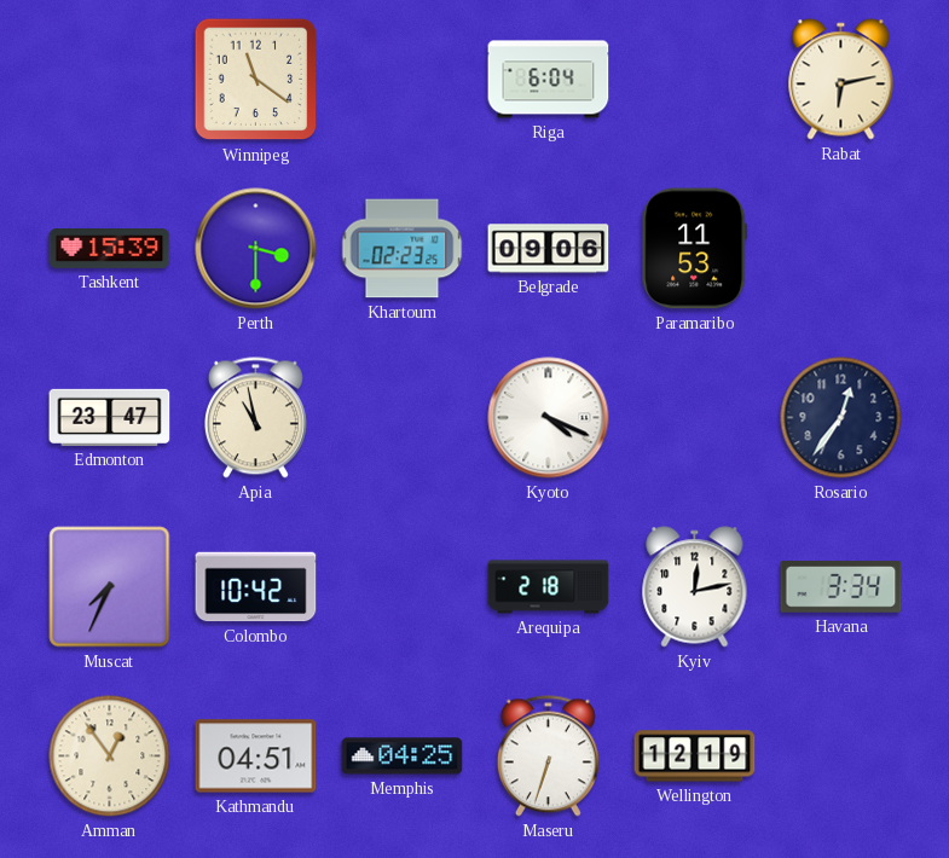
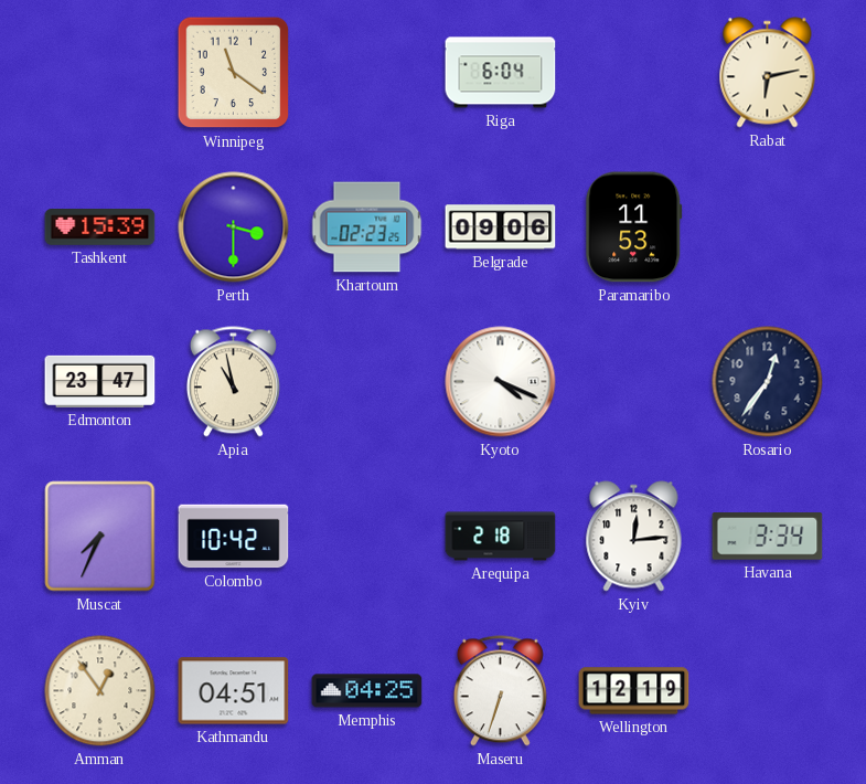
Kyiv: 12:13 -> 12:14
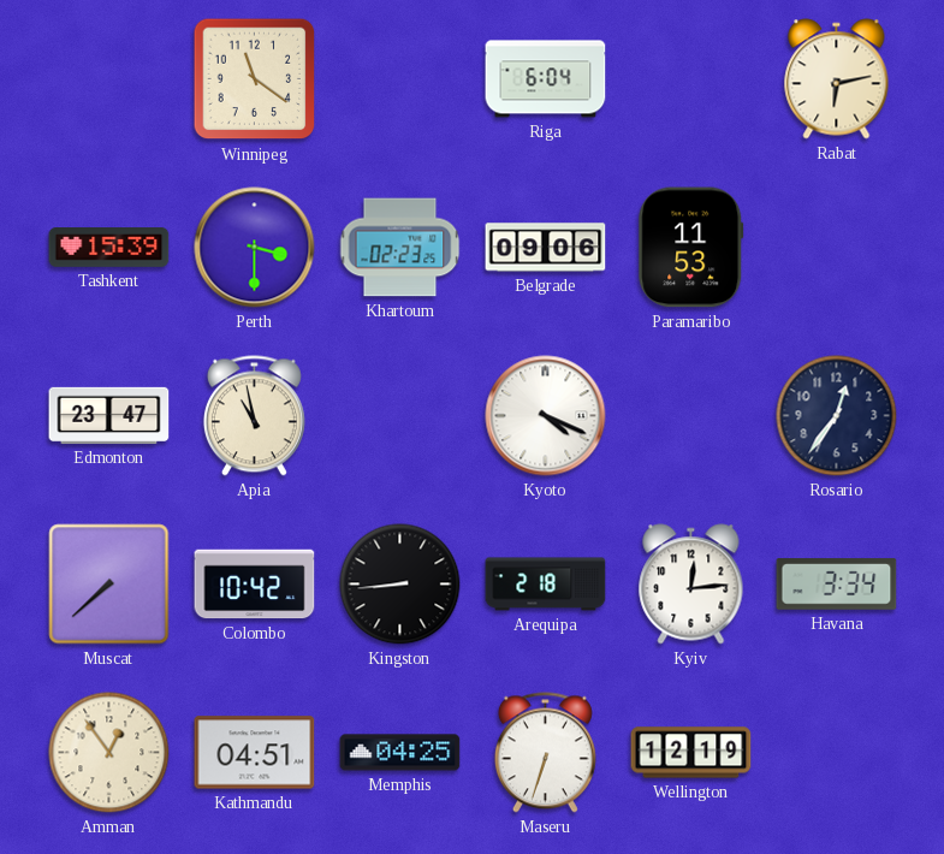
Muscat: 7:34 -> 7:38
Kingston: none -> 8:44
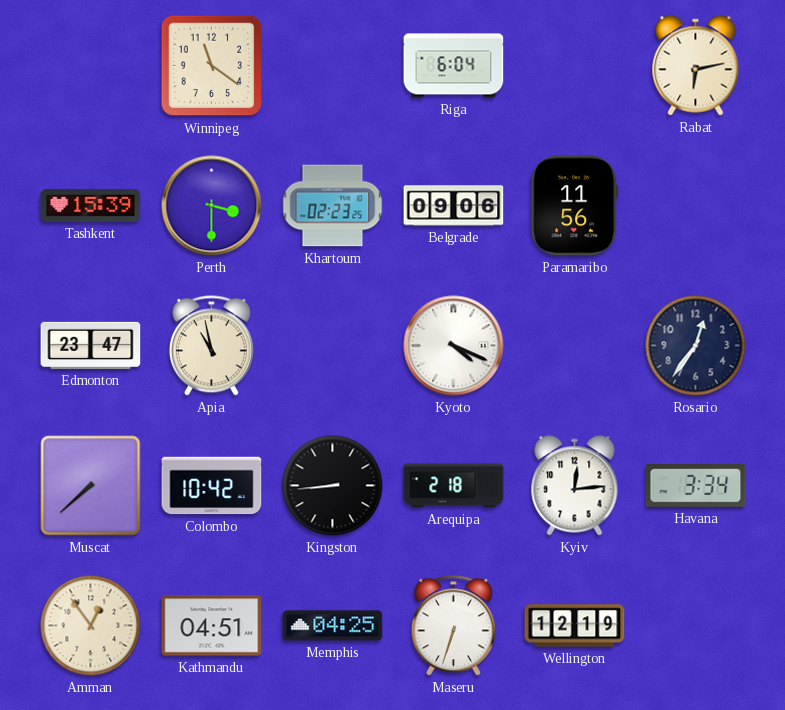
Paramaribo: 11:53 -> 11:56
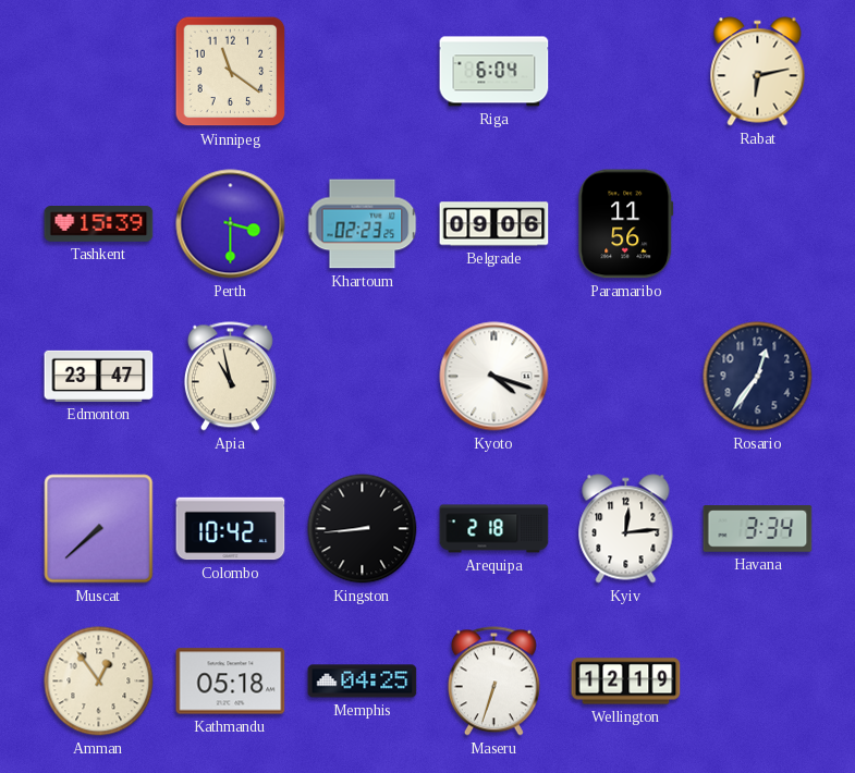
Kyoto: 4:19 -> 4:18
Kathmandu: 04:51 -> 05:18
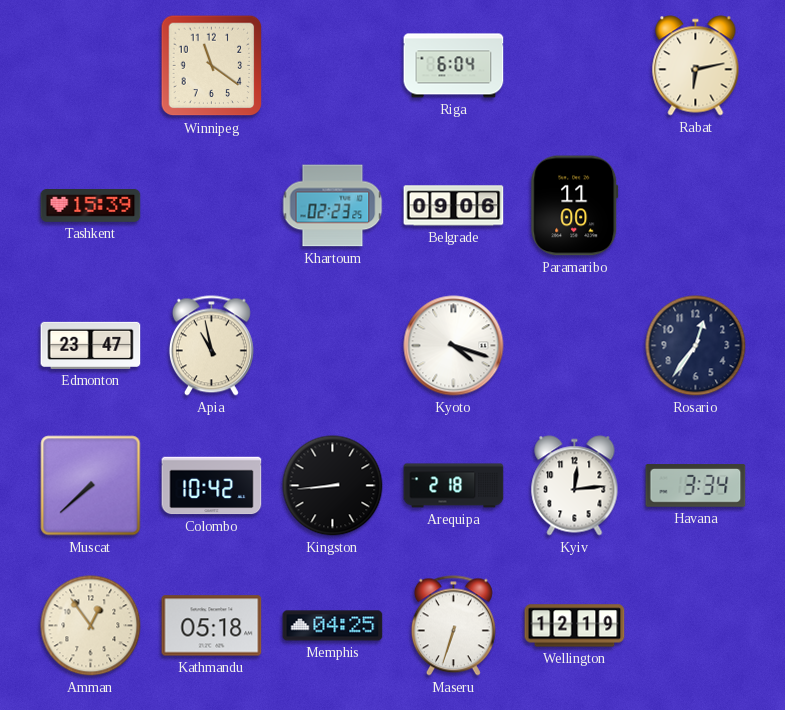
Perth: 3:30 -> none
Paramaribo: 11:56 -> 11:00
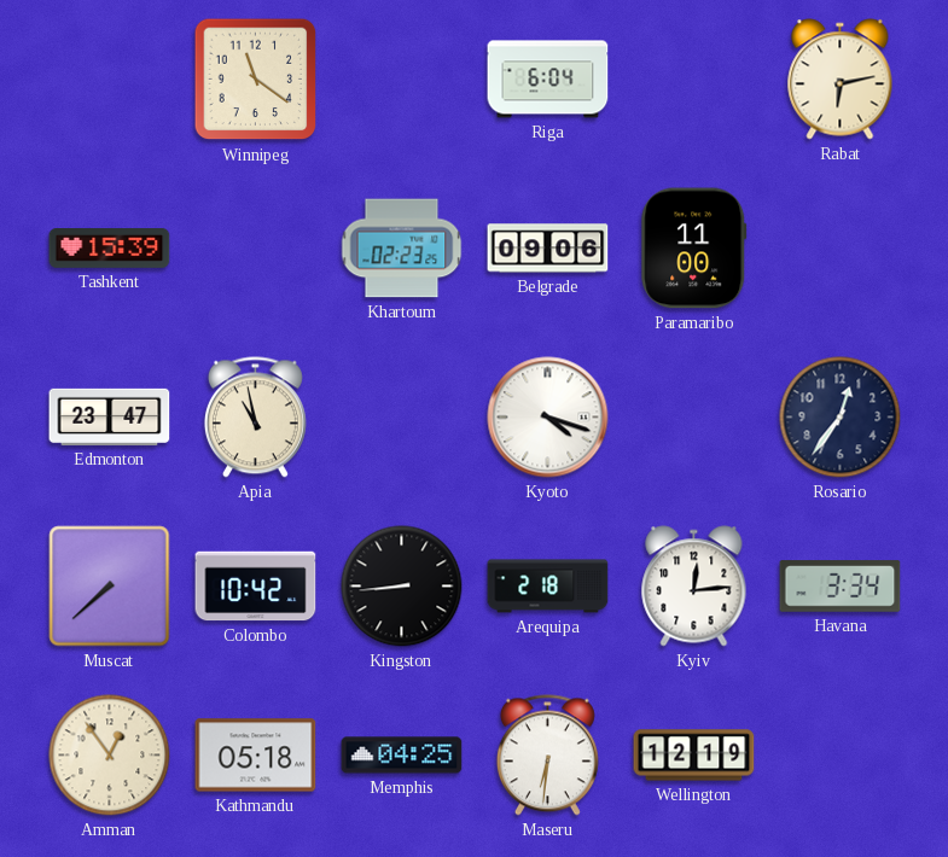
Maseru: 6:33 -> 6:31
